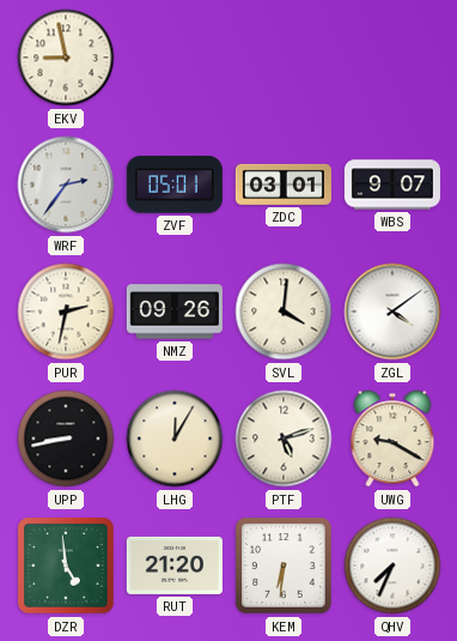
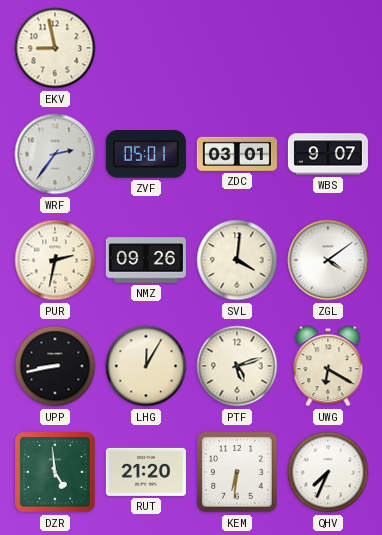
UWG: 9:20 -> 6:20
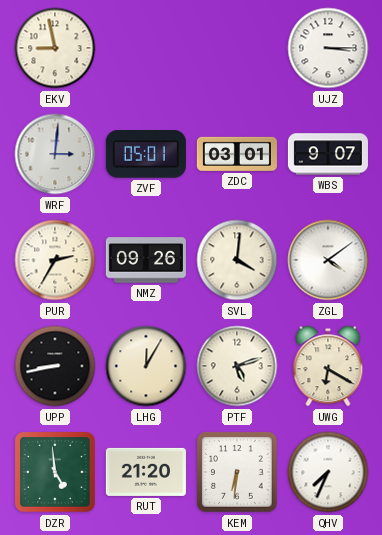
UJZ: none -> 3:15
WRF: 2:36 -> 3:01
PUR: 2:32 -> 2:35
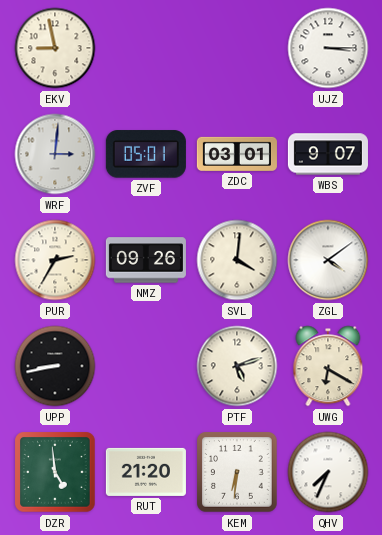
LHG: 12:05 -> none
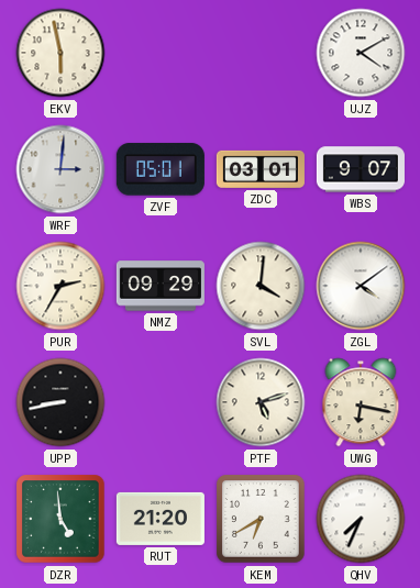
EKV: 8:58 -> 5:58
UJZ: 3:15 -> 4:10
NMZ: 09:26 -> 09:29
UWG: 6:20 -> 6:17
KEM: 6:31 -> 6:40
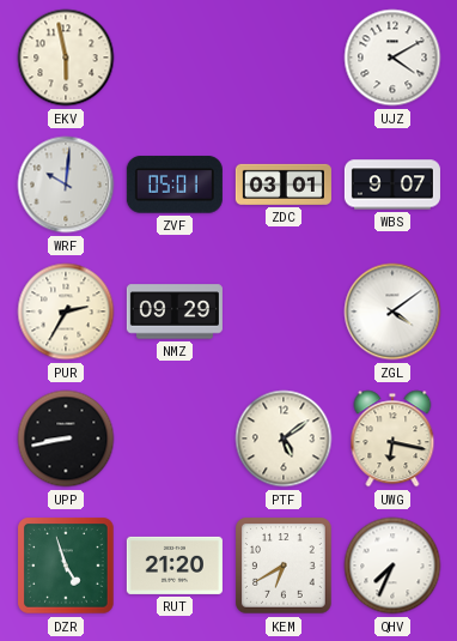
WRF: 3:01 -> 10:01
SVL: 4:01 -> none
PTF: 5:12 -> 5:09
DZR: 4:59 -> 4:57
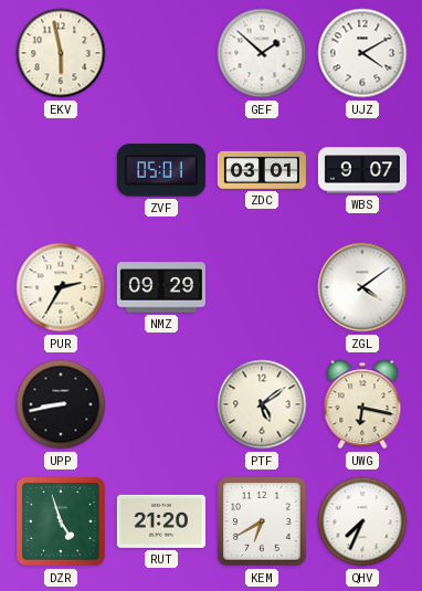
GEF: none -> 1:52
WRF: 10:01 -> none
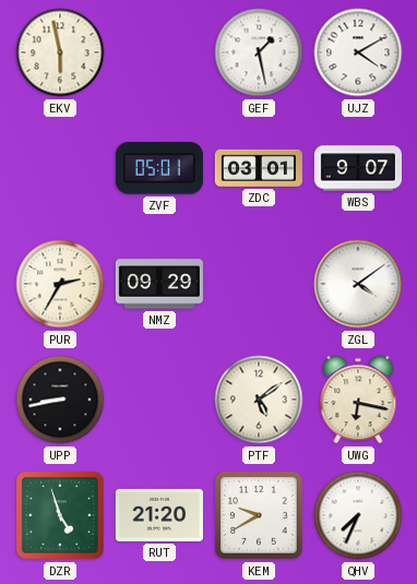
GEF: 1:52 -> 1:28
KEM: 6:40 -> 9:40
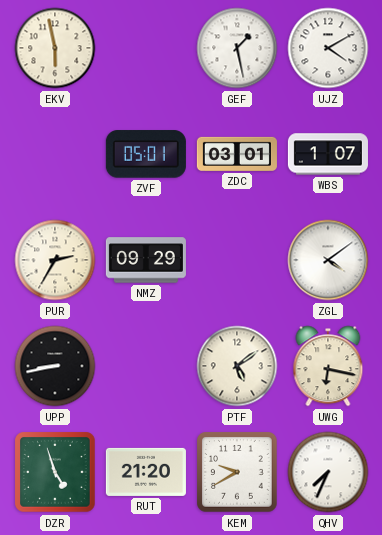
WBS: 9:07 -> 1:07
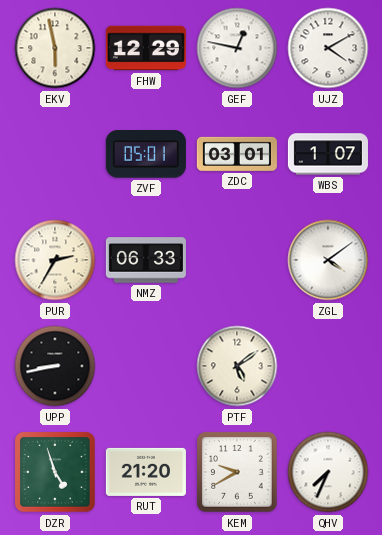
FHW: none -> 12:29
GEF: 1:28 -> 12:47
NMZ: 09:29 -> 06:33
UWG: 6:17 -> none
